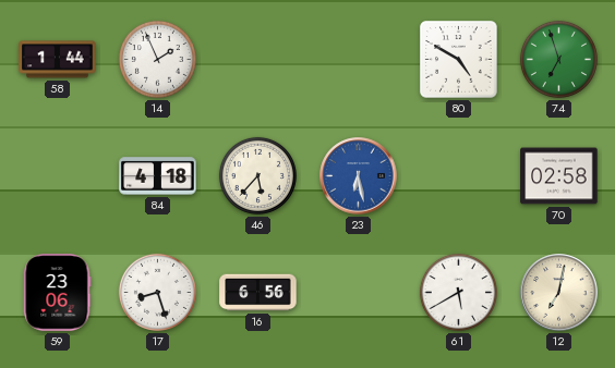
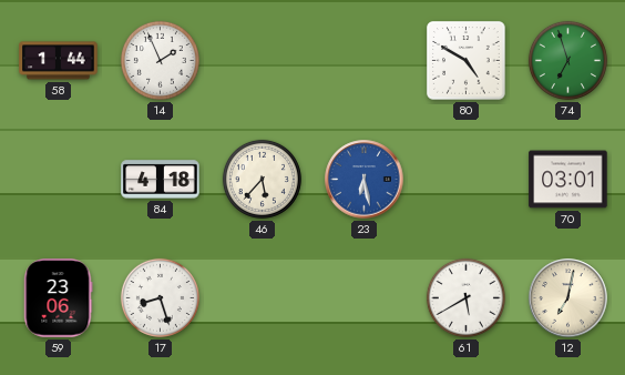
70: 02:58 -> 03:01
16: 6:56 -> none
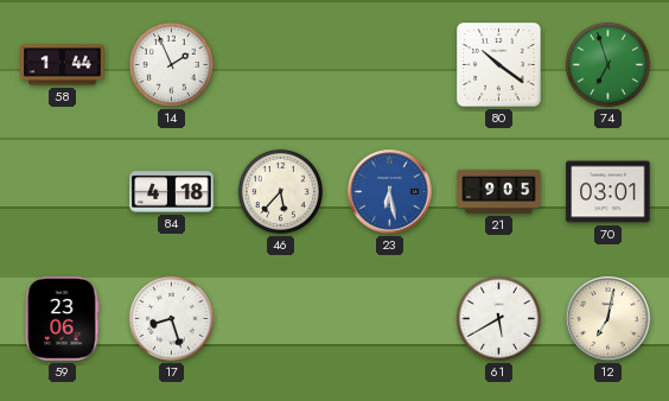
80: 4:50 -> 10:21
21: none -> 9:05
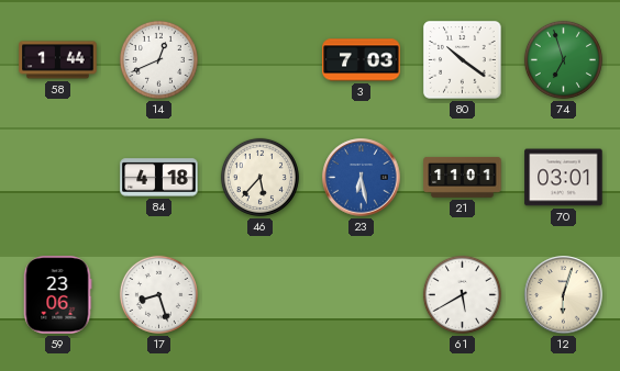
14: 1:56 -> 12:41
3: none -> 7:03
21: 9:05 -> 11:01
12: 7:02 -> 6:03
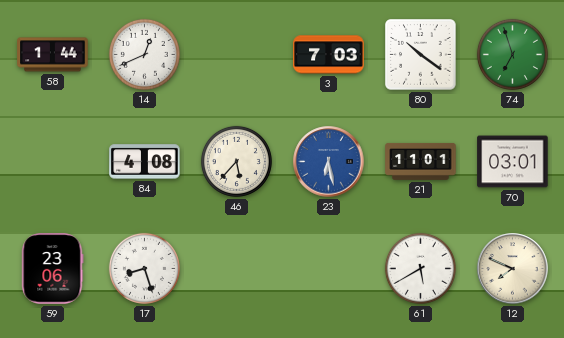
84: 4:18 -> 4:08
12: 6:03 -> 7:49
